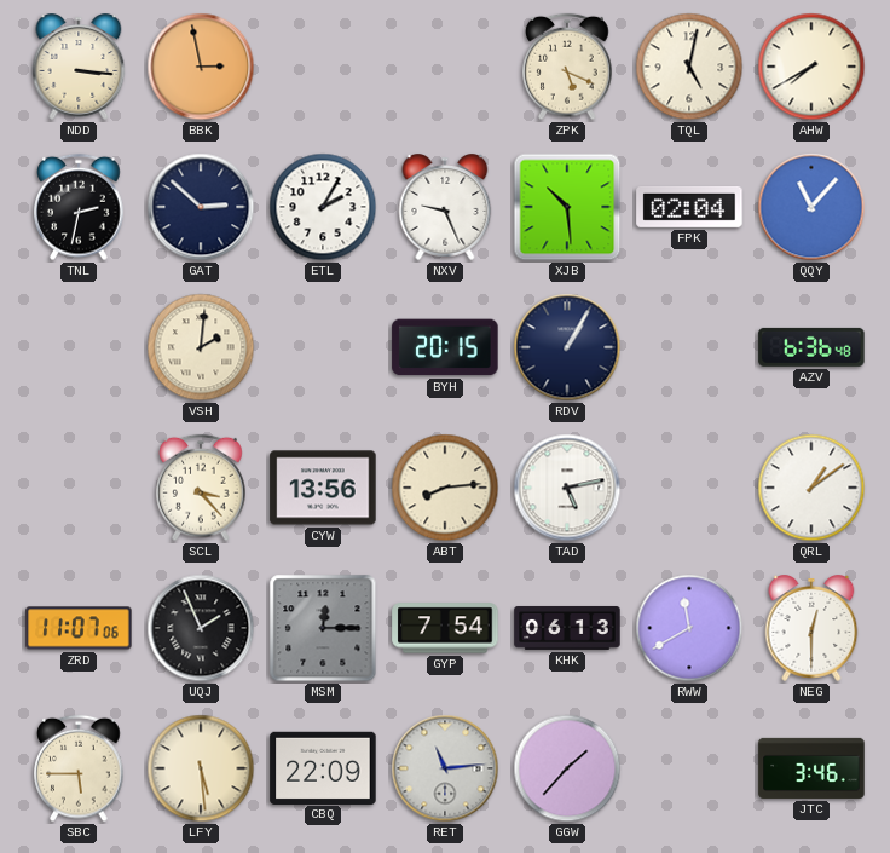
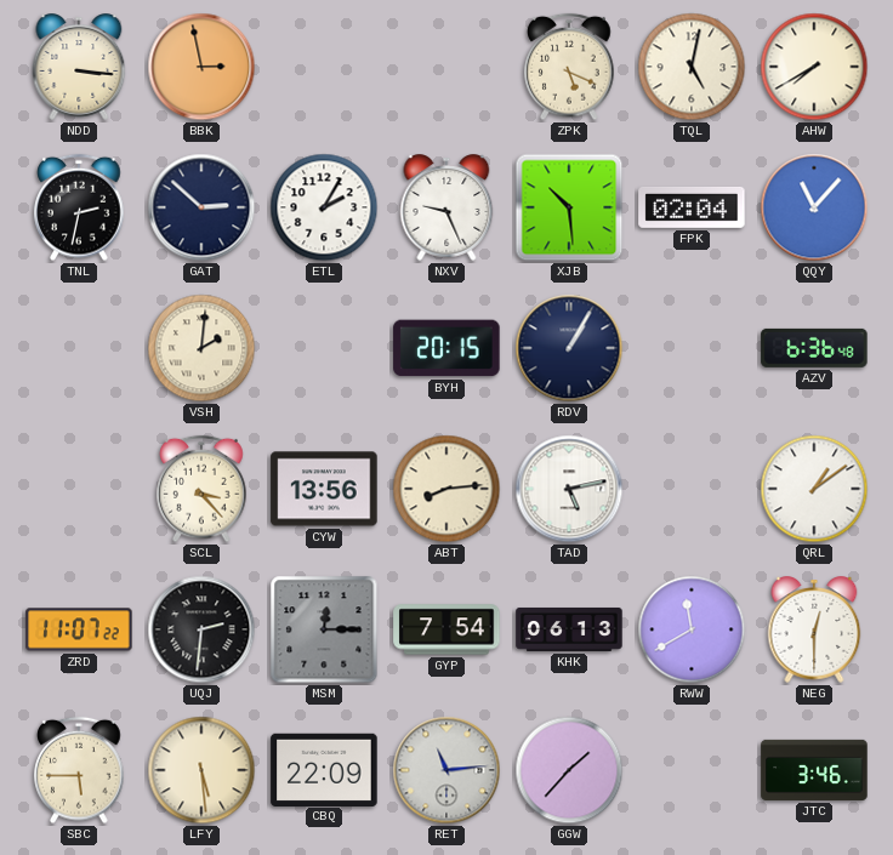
ZRD: 11:07:06 -> 11:07:22
UQJ: 1:56 -> 2:31
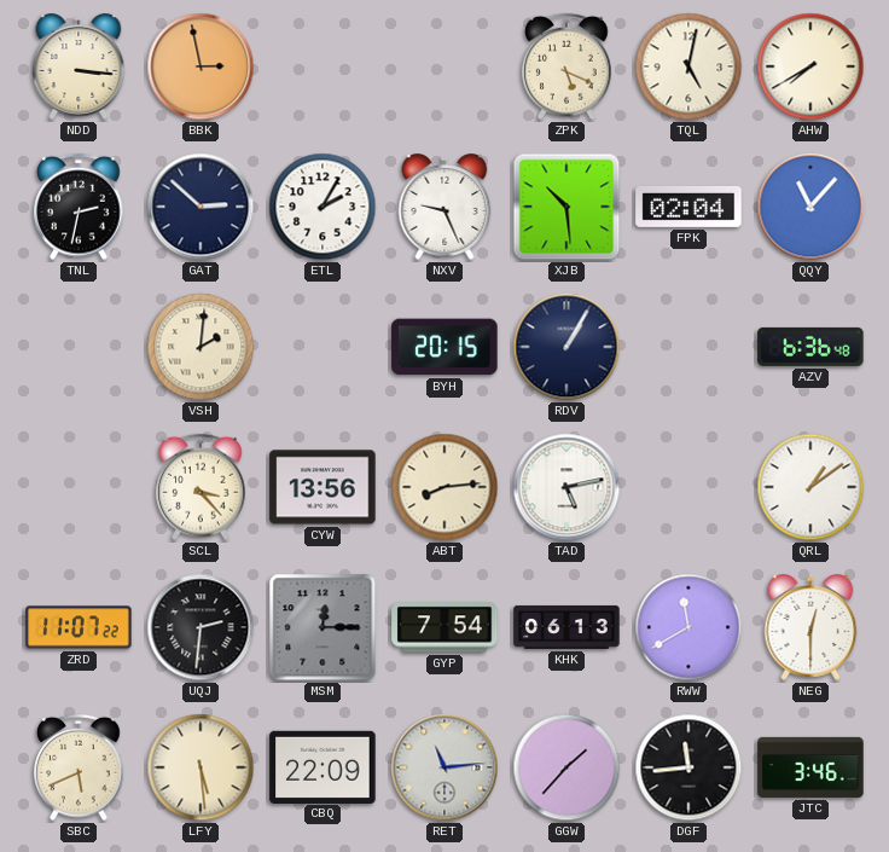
SBC: 5:45 -> 5:41
DGF: none -> 11:44
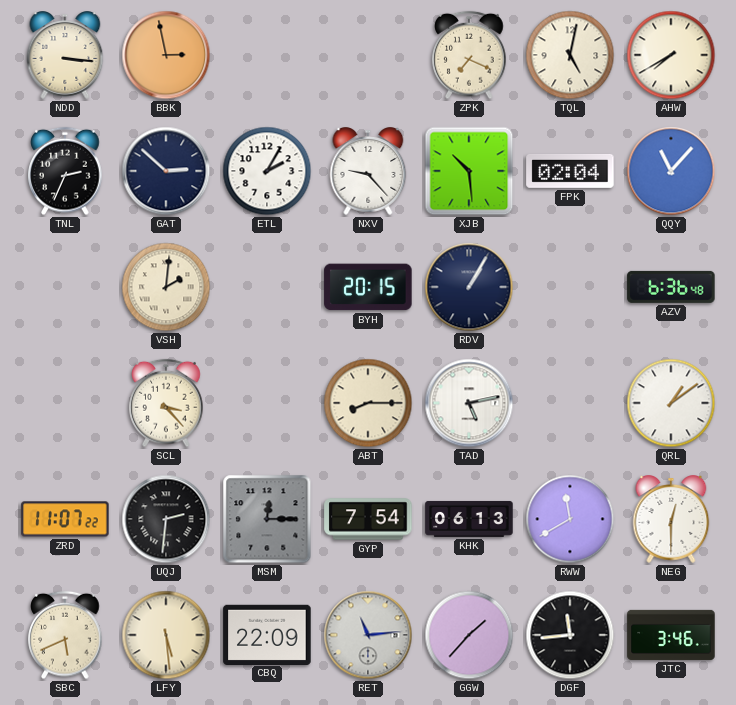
ZPK: 5:19 -> 7:19
TNL: 2:32 -> 2:34
NXV: 9:26 -> 9:23
CYW: 13:56 -> none
ABT: 8:14 -> 8:15
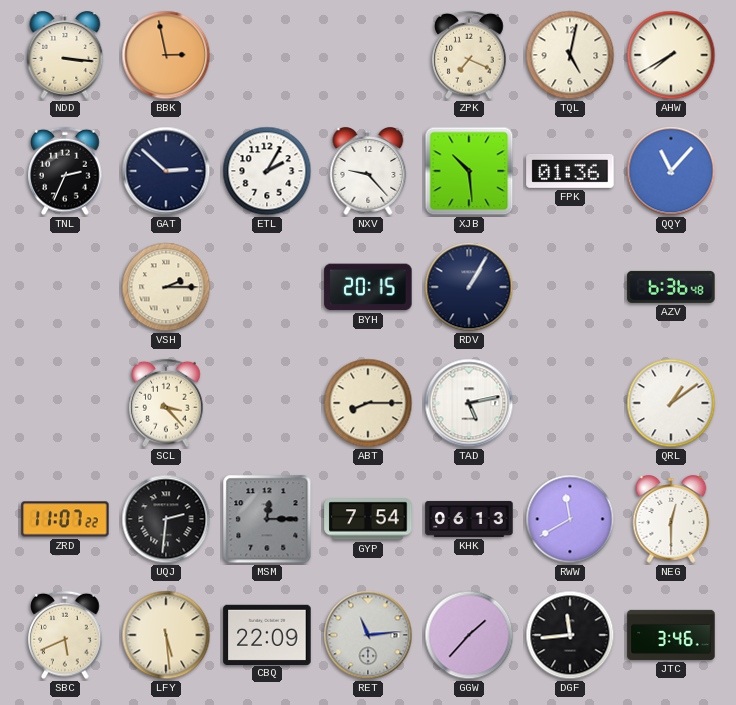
FPK: 02:04 -> 01:36
VSH: 2:01 -> 2:15
